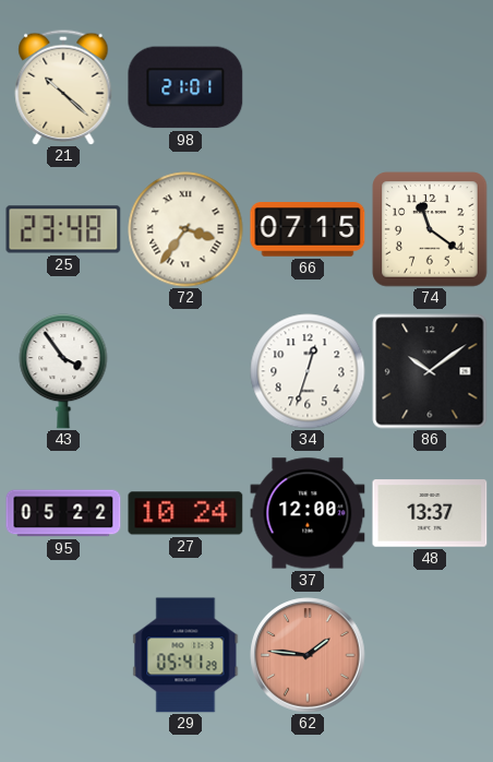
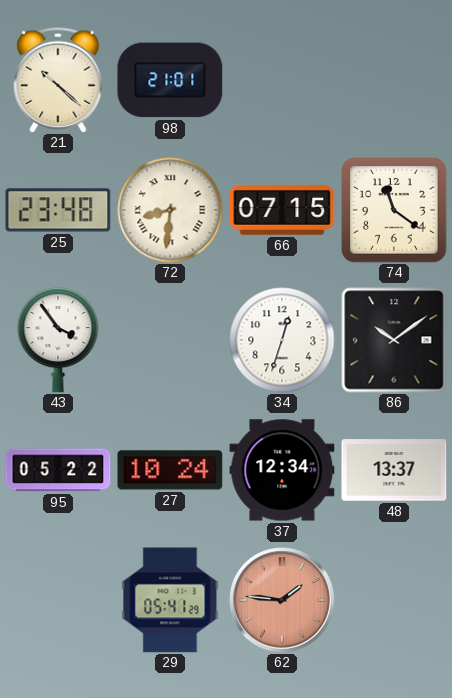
72: 3:36 -> 8:31
37: 12:00 -> 12:34
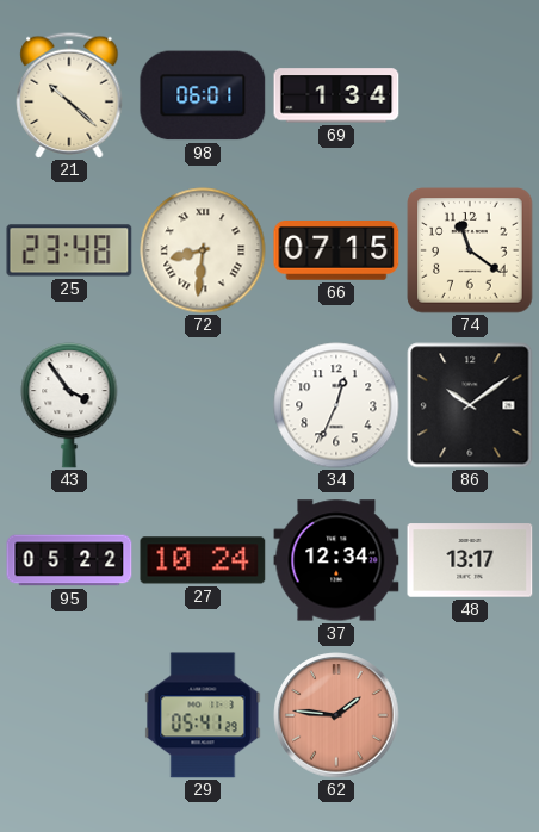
98: 21:01 -> 06:01
69: none -> 1:34
34: 12:33 -> 12:34
48: 13:37 -> 13:17
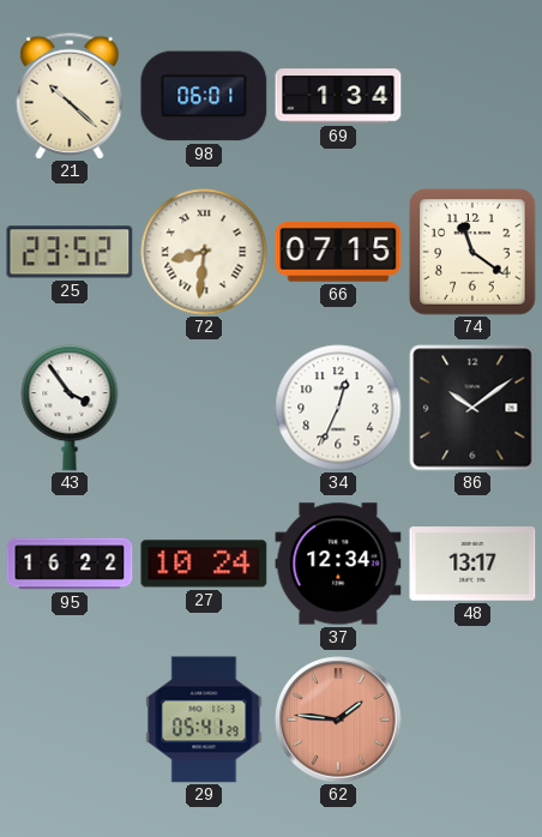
25: 23:48 -> 23:52
95: 05:22 -> 16:22
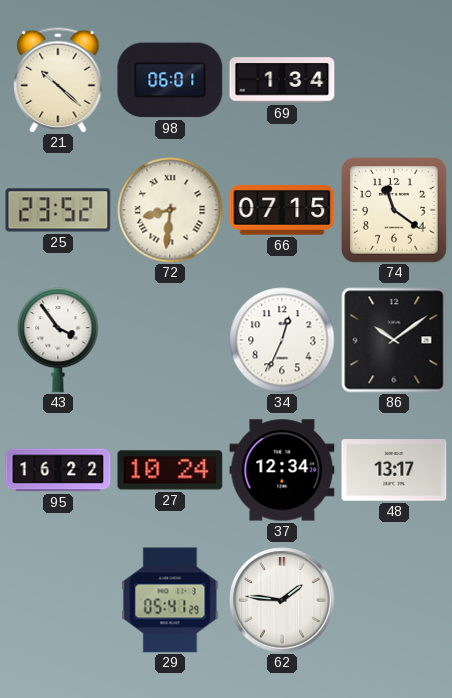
62 dial: salmon -> white
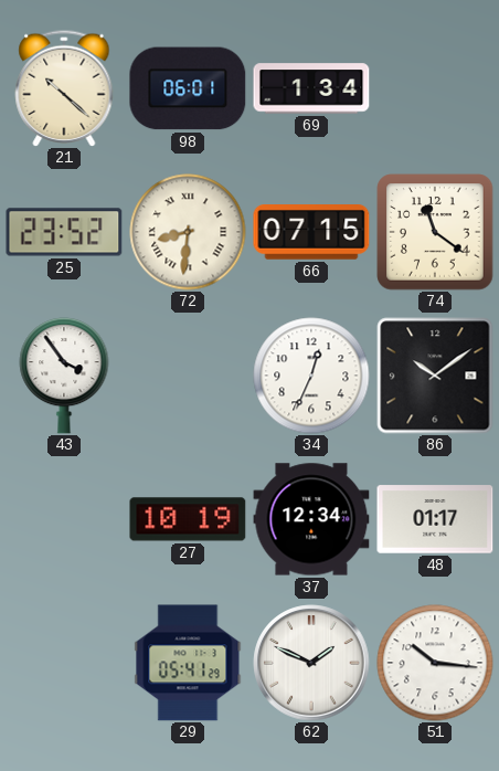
95: 16:22 -> none
27: 10:24 -> 10:19
48: 13:17 -> 01:17
62: 1:46 -> 1:49
51: none -> 10:16
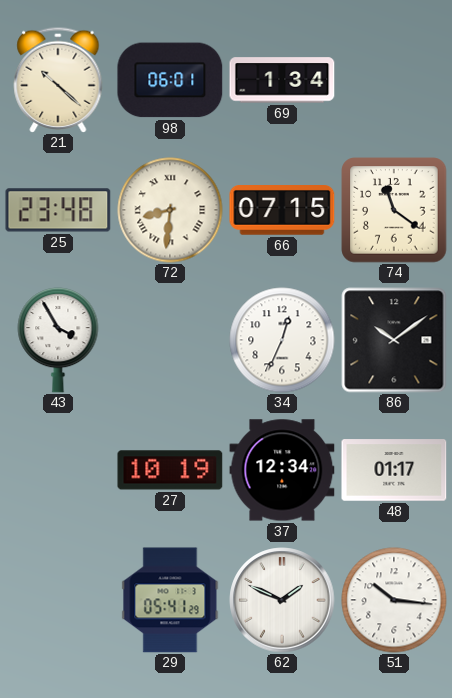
25: 23:52 -> 23:48
43: 3:54 -> 3:55
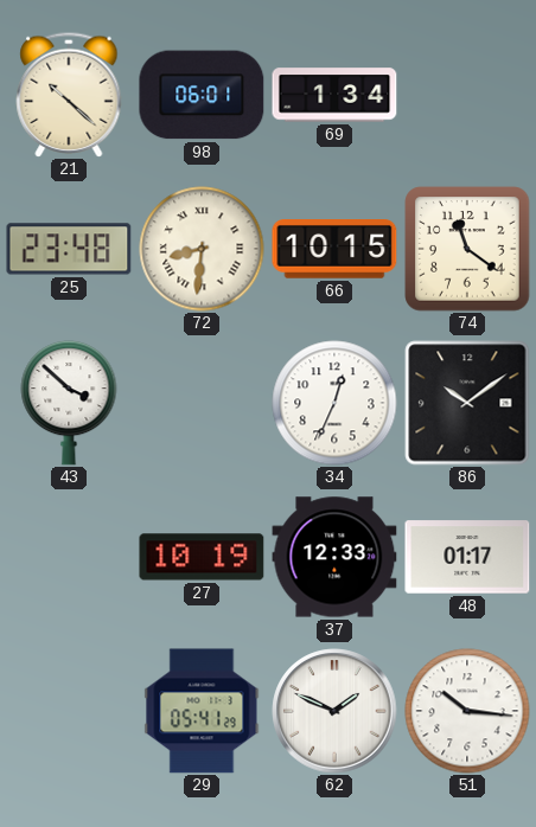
66: 07:15 -> 10:15
43: 3:55 -> 3:52
37: 12:34 -> 12:33
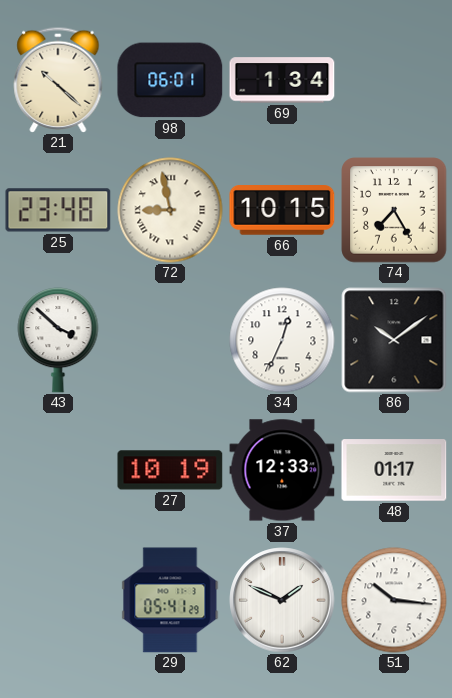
72: 8:31 -> 8:58
74: 11:21 -> 7:25
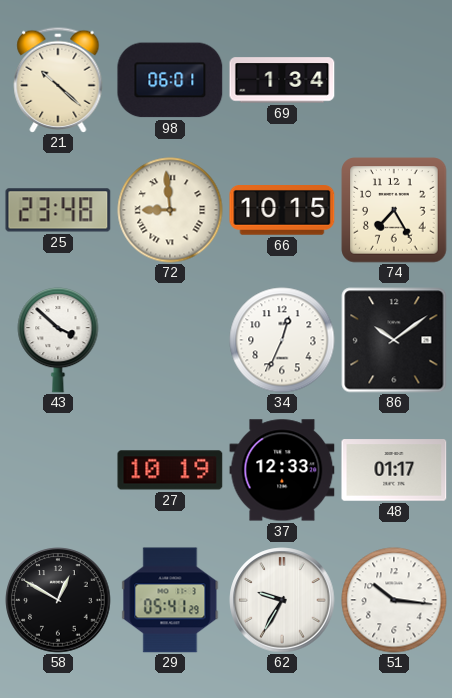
72: 8:58 -> 8:59
58: none -> 12:50
62: 1:49 -> 9:35
